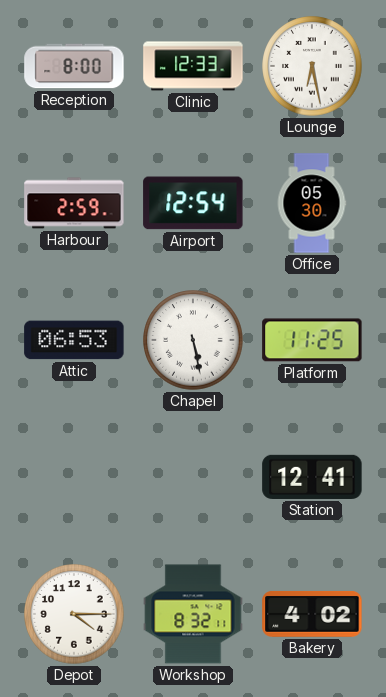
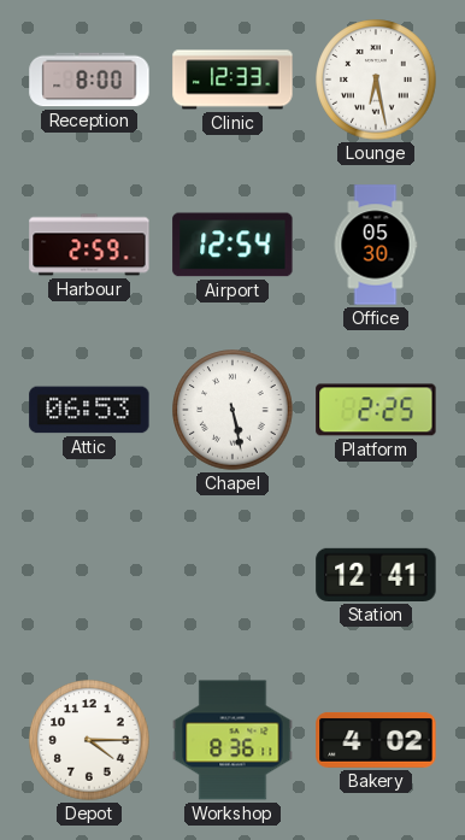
Platform: 11:25 -> 2:25
Workshop: 8:32 -> 8:36
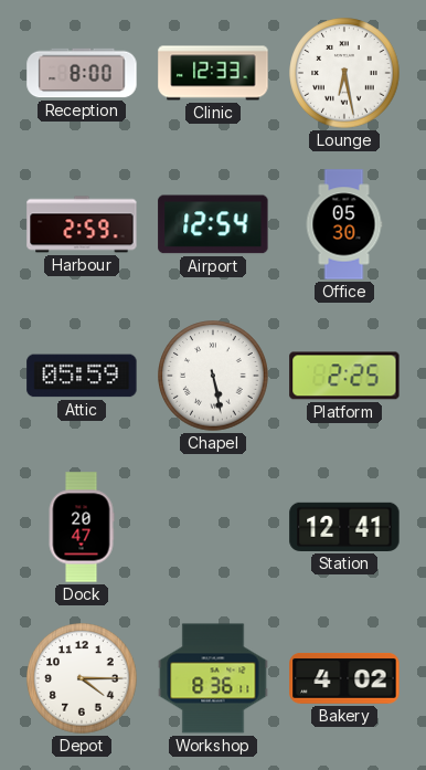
Attic: 06:53 -> 05:59
Dock: none -> 20:47
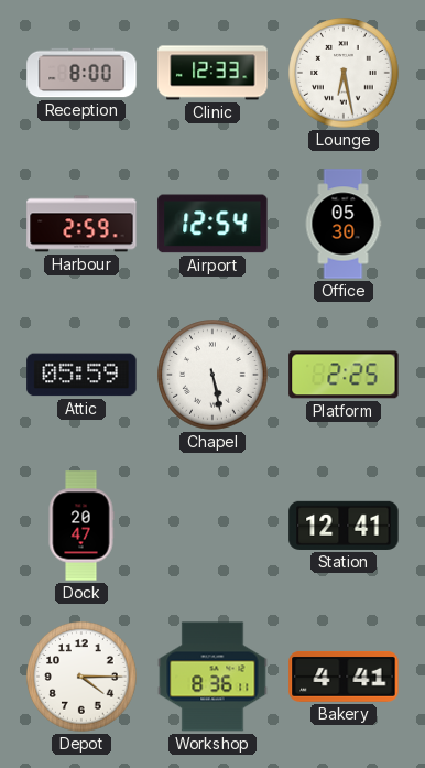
Bakery: 4:02 -> 4:41
